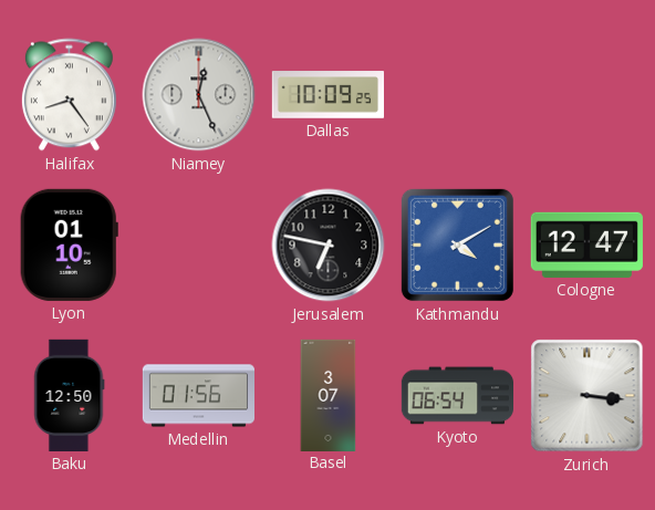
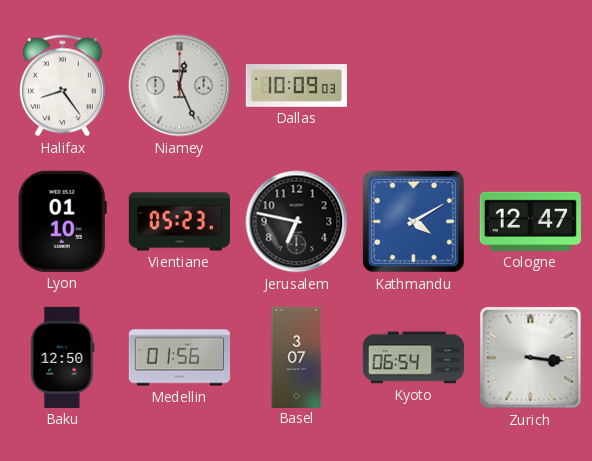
Dallas: 10:09:25 -> 10:09:03
Vientiane: none -> 05:23
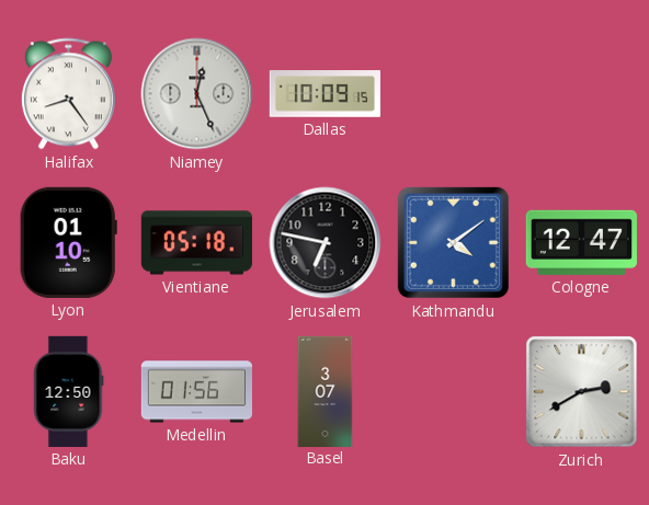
Dallas: 10:09:03 -> 10:09:15
Vientiane: 05:23 -> 05:18
Kathmandu: 4:10 -> 4:09
Kyoto: 06:54 -> none
Zurich: 3:16 -> 2:40
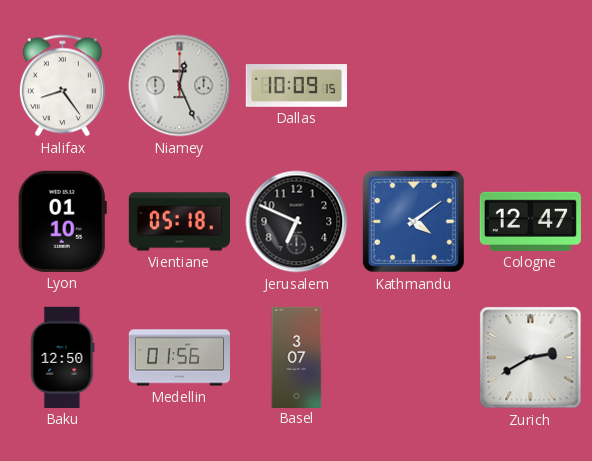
Jerusalem: 6:47 -> 6:49
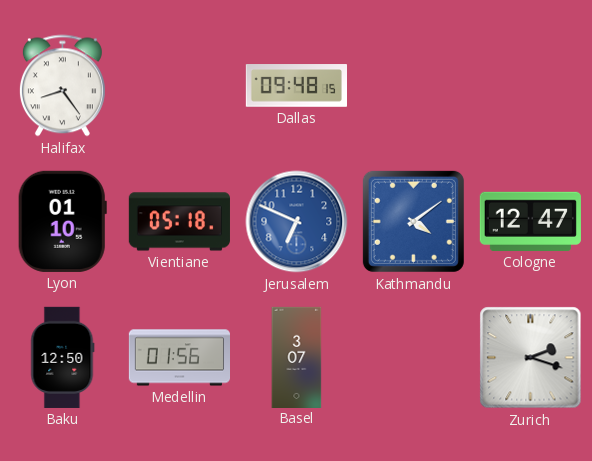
Niamey: 12:26 -> none
Dallas: 10:09 -> 09:48
Jerusalem dial: black -> blue
Zurich: 2:40 -> 2:18
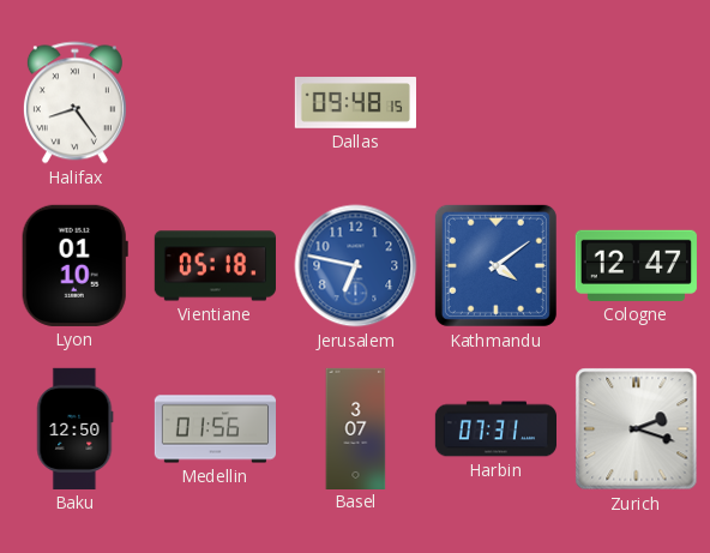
Jerusalem: 6:49 -> 6:47
Harbin: none -> 07:31
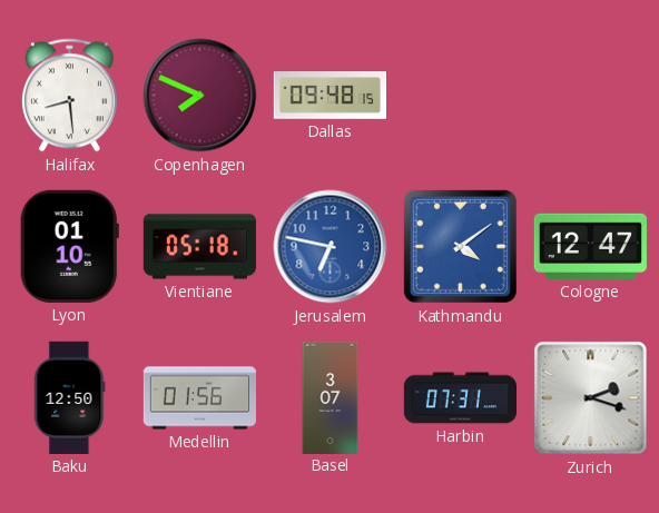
Halifax: 8:24 -> 8:29
Copenhagen: none -> 7:49
